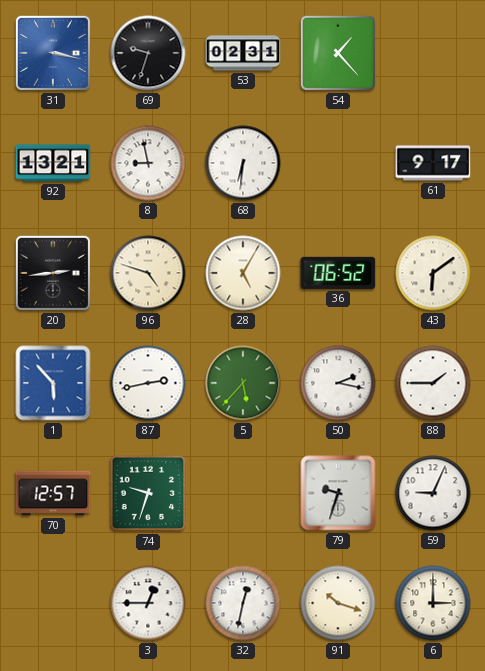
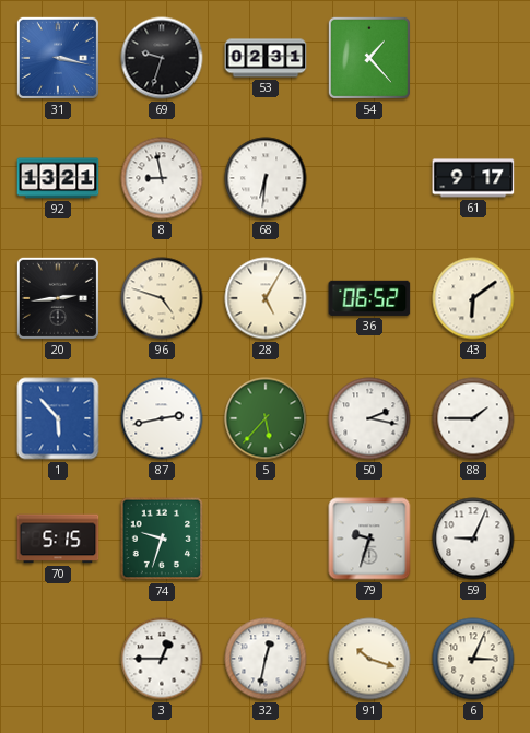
70: 12:57 -> 5:15
6: 3:00 -> 3:04
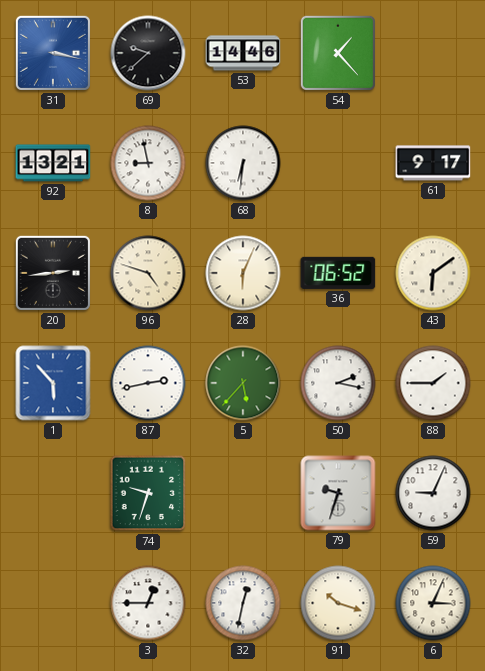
69: 9:33 -> 9:38
53: 02:31 -> 14:46
28: 5:05 -> 6:04
70: 5:15 -> none
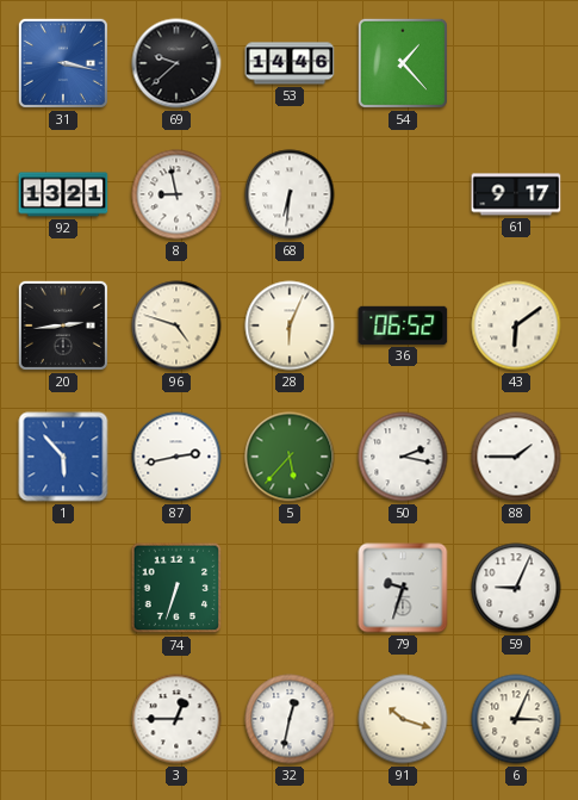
74: 9:33 -> 6:33
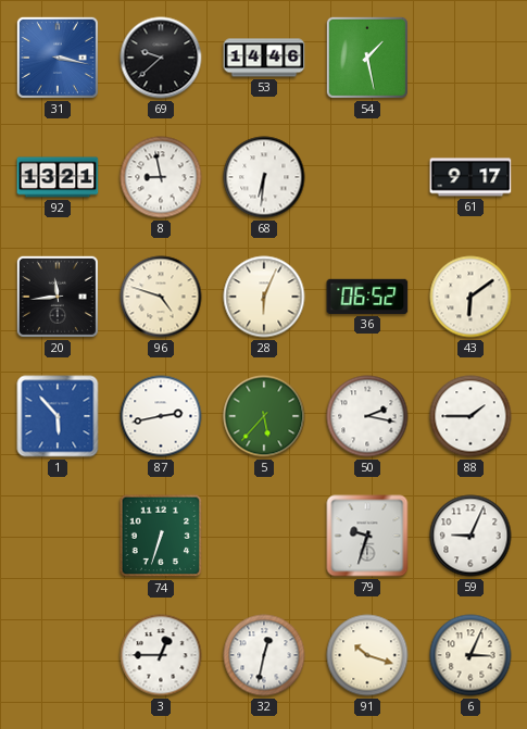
54: 1:23 -> 1:28
20: 2:44 -> 11:44
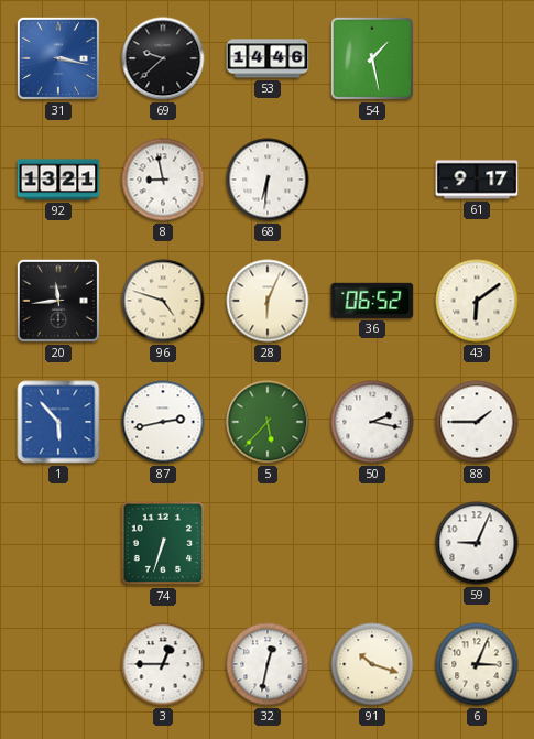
79: 9:33 -> none
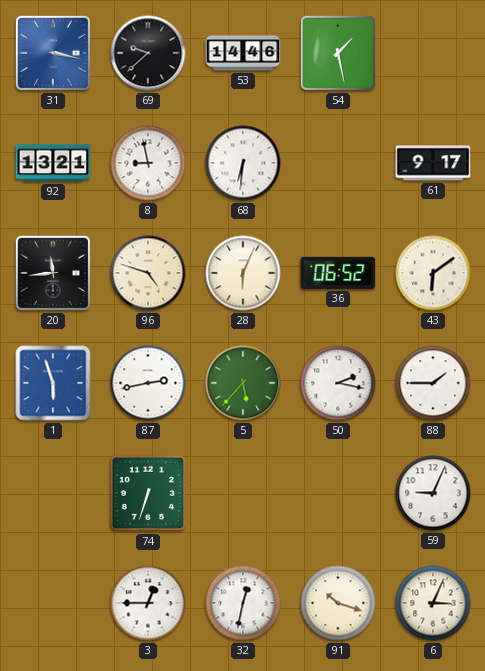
1: 5:53 -> 5:57
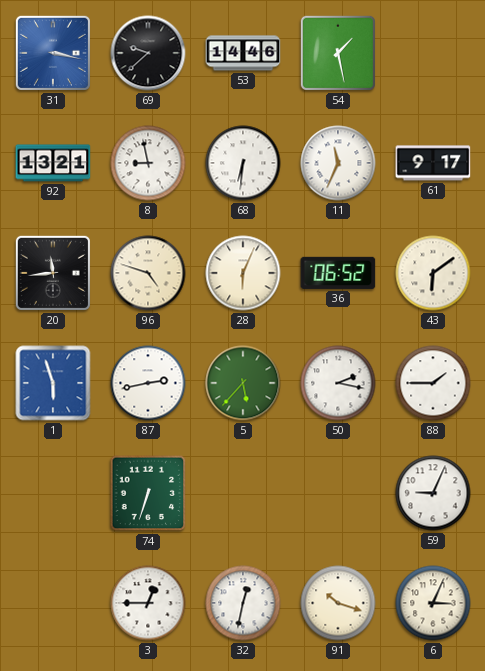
11: none -> 11:34
